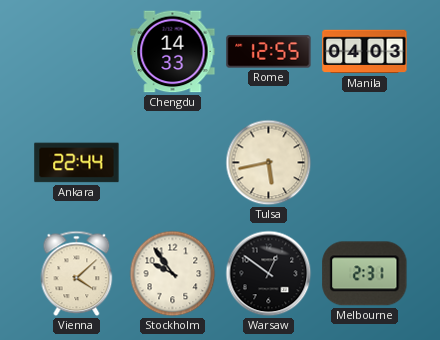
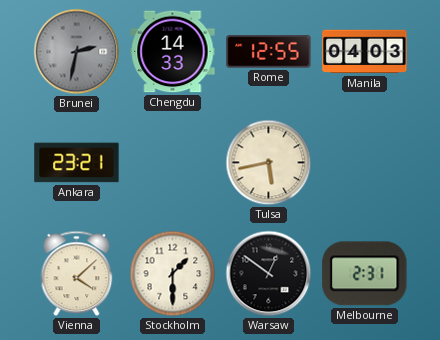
Brunei: none -> 2:32
Ankara: 22:44 -> 23:21
Stockholm: 9:54 -> 1:30
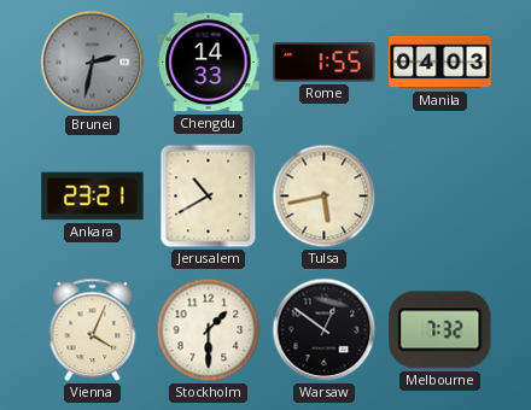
Rome: 12:55 -> 1:55
Jerusalem: none -> 10:40
Vienna: 4:08 -> 4:04
Melbourne: 2:31 -> 7:32
